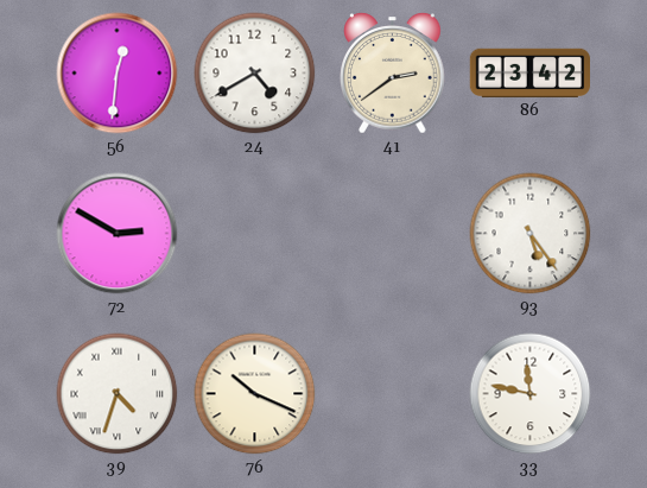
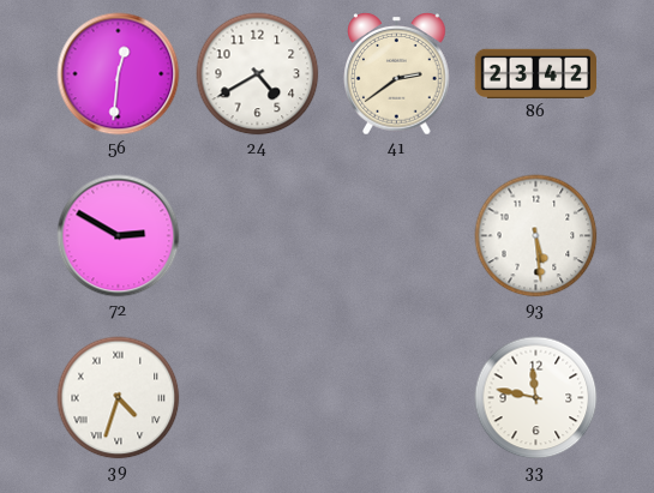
93: 5:24 -> 5:29
76: 10:19 -> none
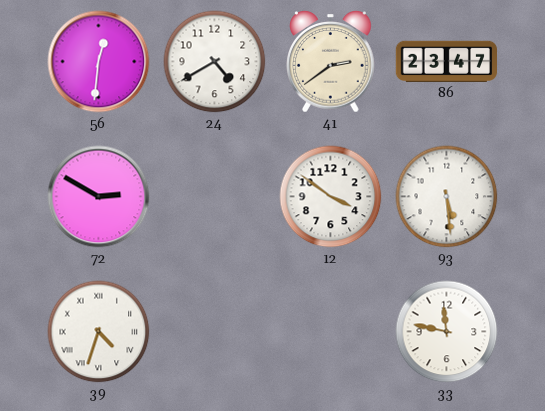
86: 23:42 -> 23:47
12: none -> 3:51
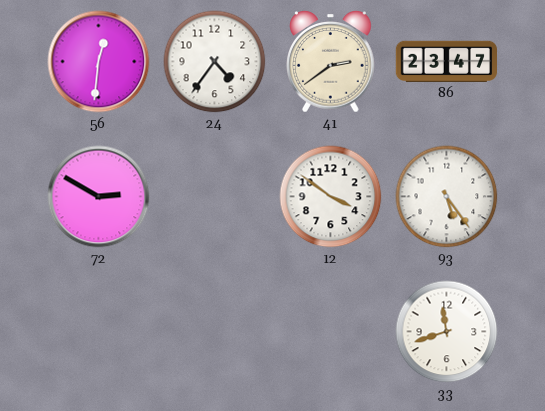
24: 4:40 -> 4:36
93: 5:29 -> 5:24
39: 4:33 -> none
33: 11:47 -> 11:42
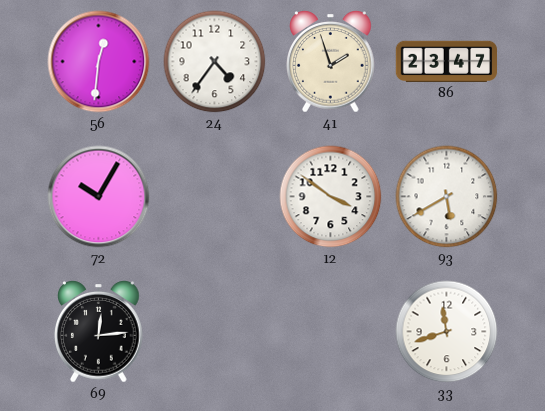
41: 2:39 -> 1:57
72: 2:50 -> 10:05
93: 5:24 -> 5:40
69: none -> 12:14
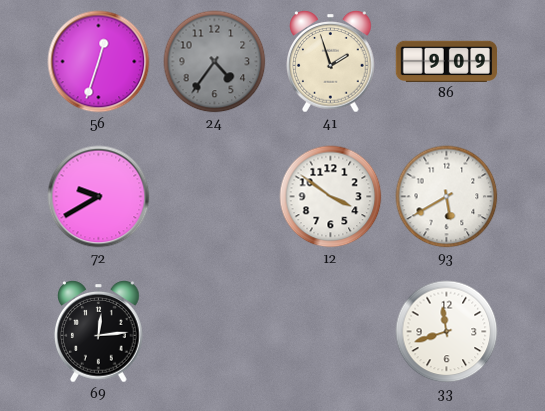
56: 12:31 -> 12:33
24 dial: white -> grey
86: 23:47 -> 9:09
72: 10:05 -> 9:40
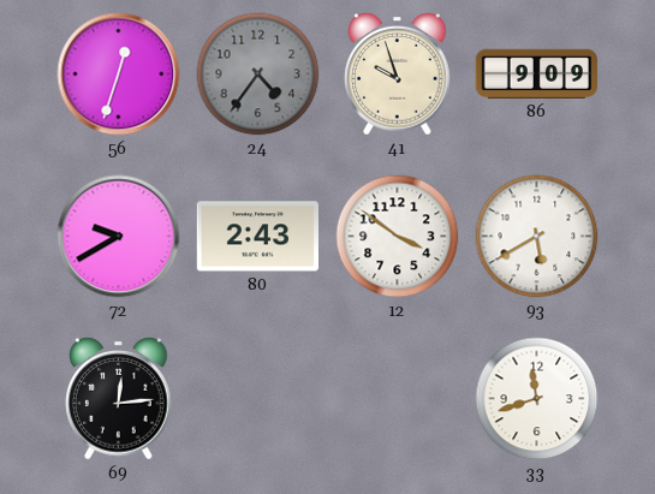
41: 1:57 -> 9:57
80: none -> 2:43
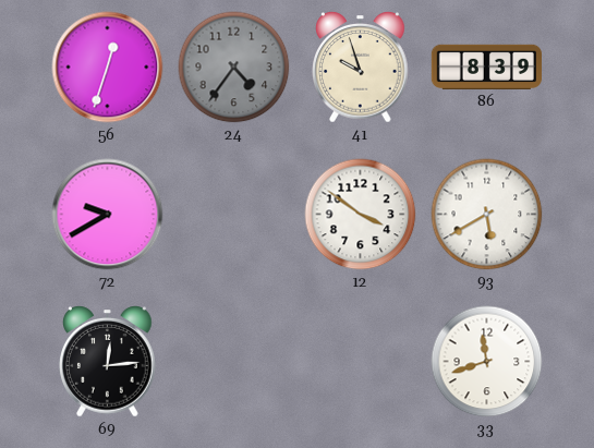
86: 9:09 -> 8:39
80: 2:43 -> none
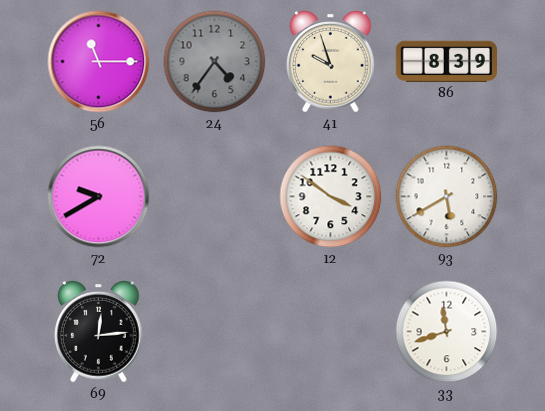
56: 12:33 -> 11:15
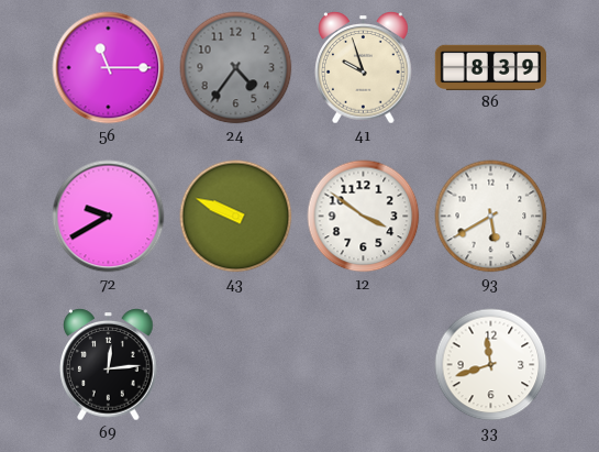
43: none -> 9:49
